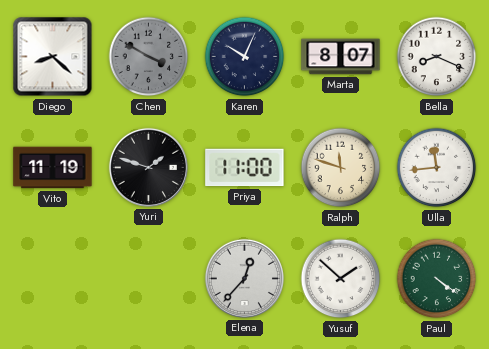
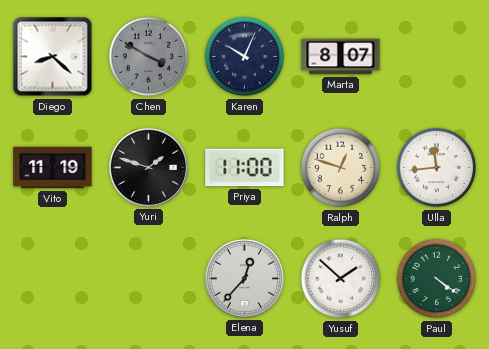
Bella: 8:19 -> none
Ralph: 11:48 -> 12:48
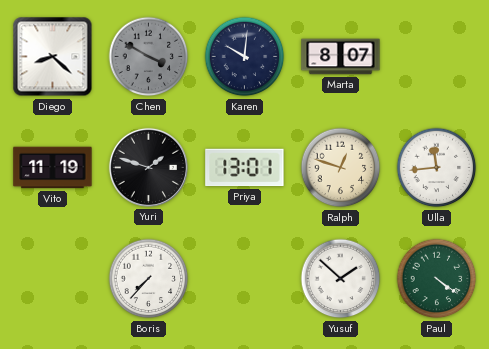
Karen: 10:04 -> 10:01
Priya: 11:00 -> 13:01
Boris: none -> 7:37
Elena: 12:37 -> none
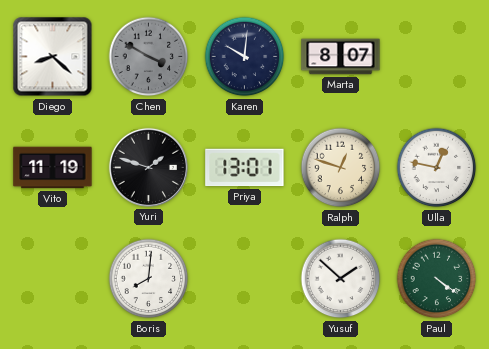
Ulla: 11:44 -> 12:47
Boris: 7:37 -> 8:01
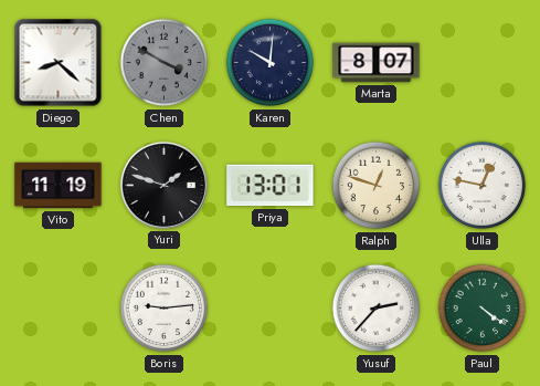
Boris: 8:01 -> 9:14
Yusuf: 1:52 -> 2:37
